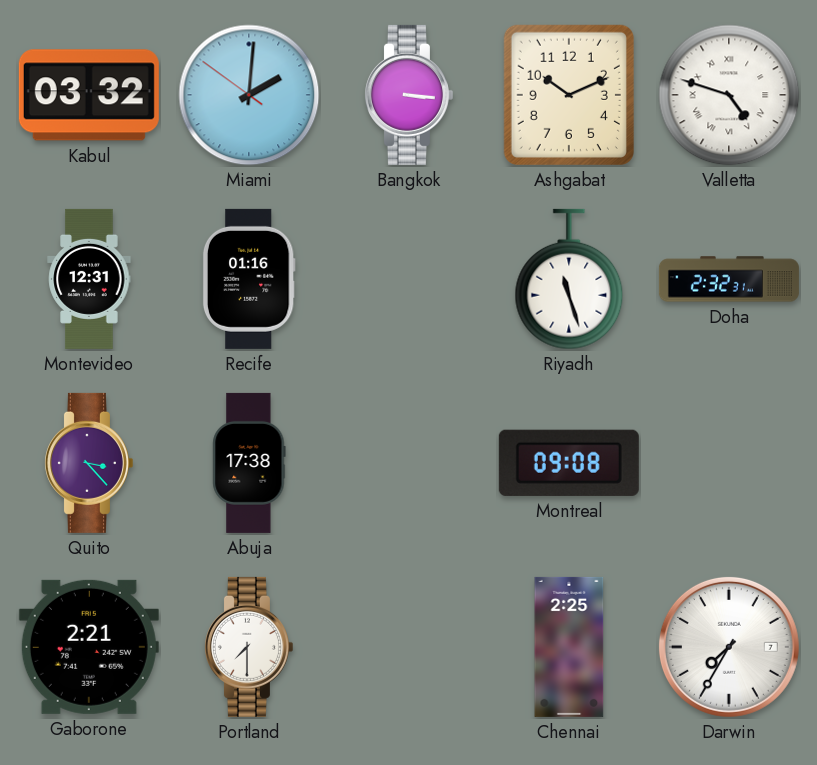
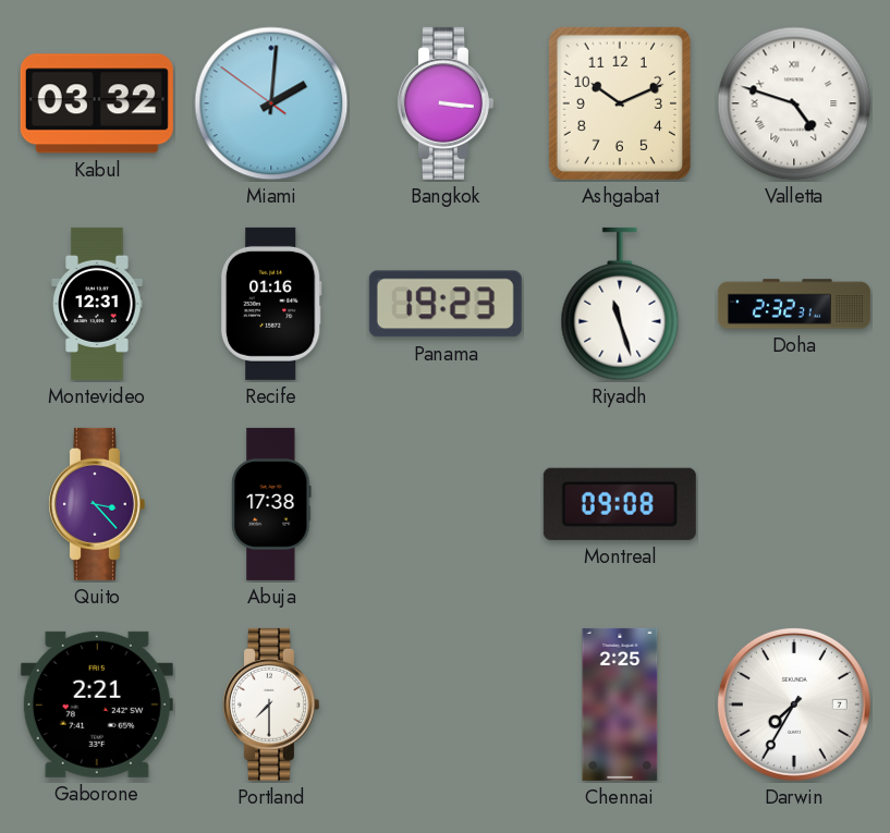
Panama: none -> 19:23
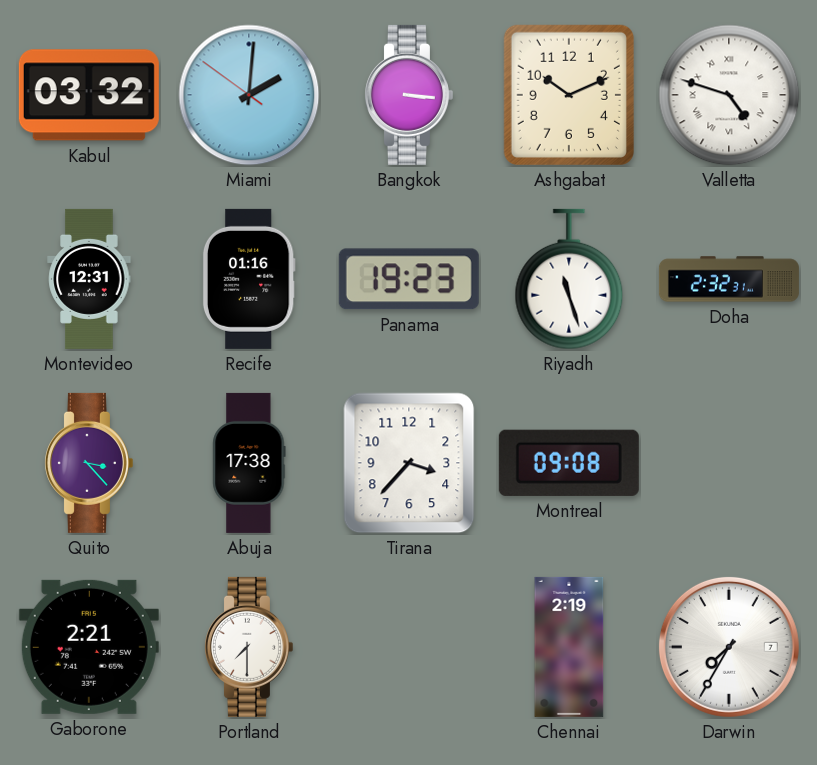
Tirana: none -> 3:37
Chennai: 2:25 -> 2:19
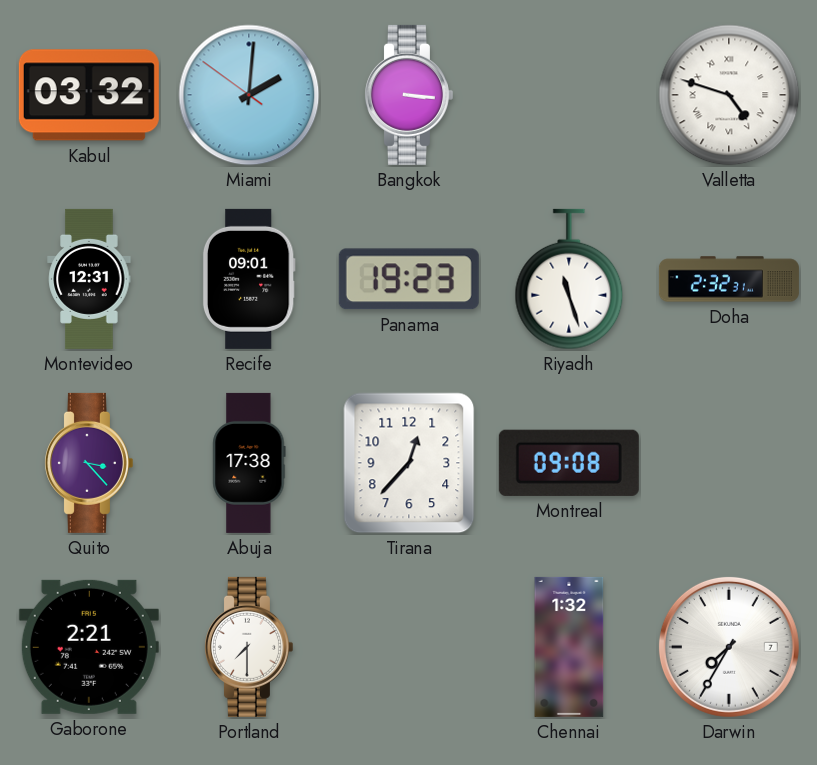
Ashgabat: 10:11 -> none
Recife: 01:16 -> 09:01
Tirana: 3:37 -> 12:37
Chennai: 2:19 -> 1:32
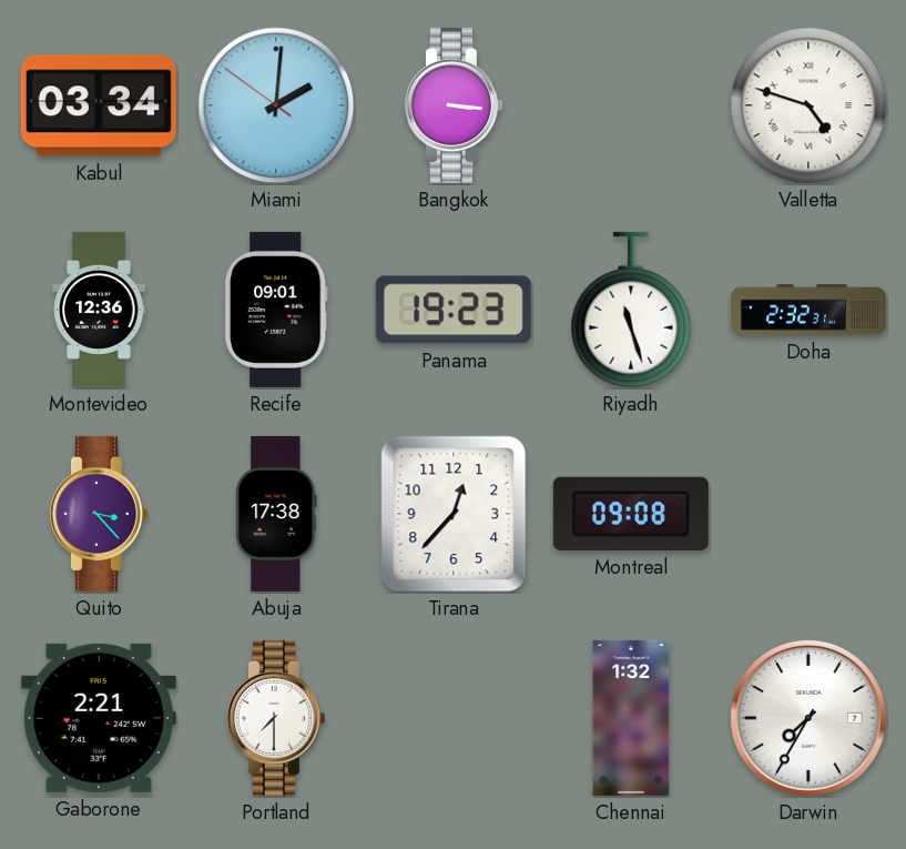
Kabul: 03:32 -> 03:34
Montevideo: 12:31 -> 12:36
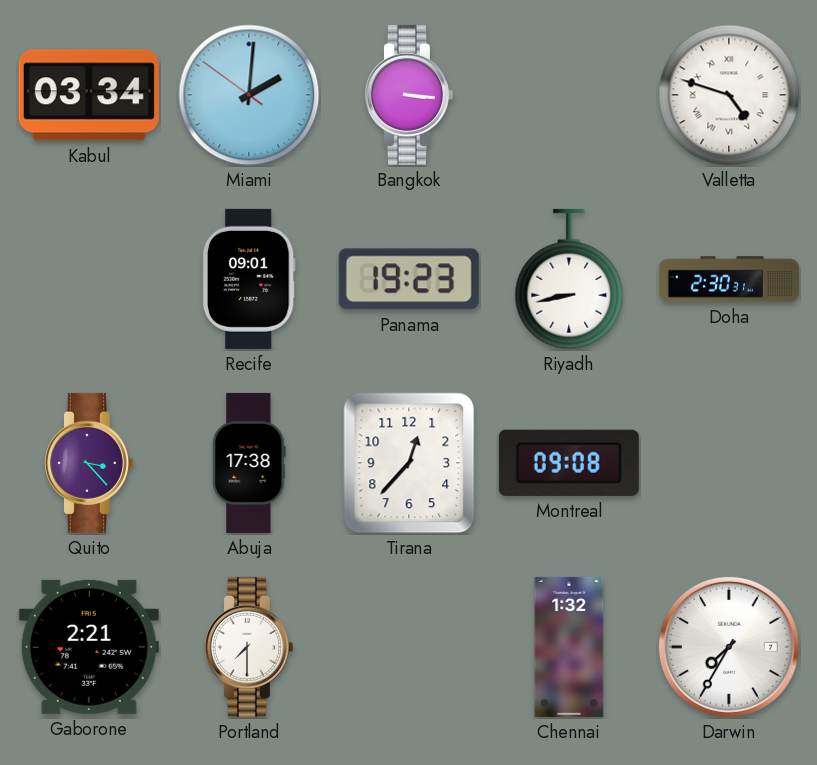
Montevideo: 12:36 -> none
Riyadh: 11:27 -> 8:43
Doha: 2:32 -> 2:30
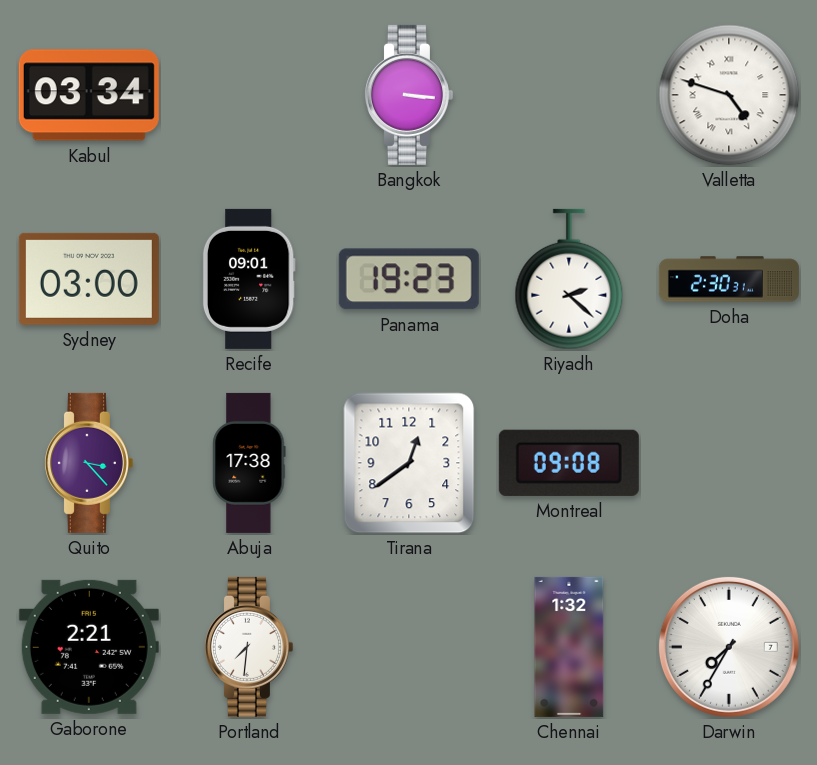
Miami: 2:00 -> none
Sydney: none -> 03:00
Riyadh: 8:43 -> 2:22
Tirana: 12:37 -> 12:39
Portland: 7:30 -> 7:31
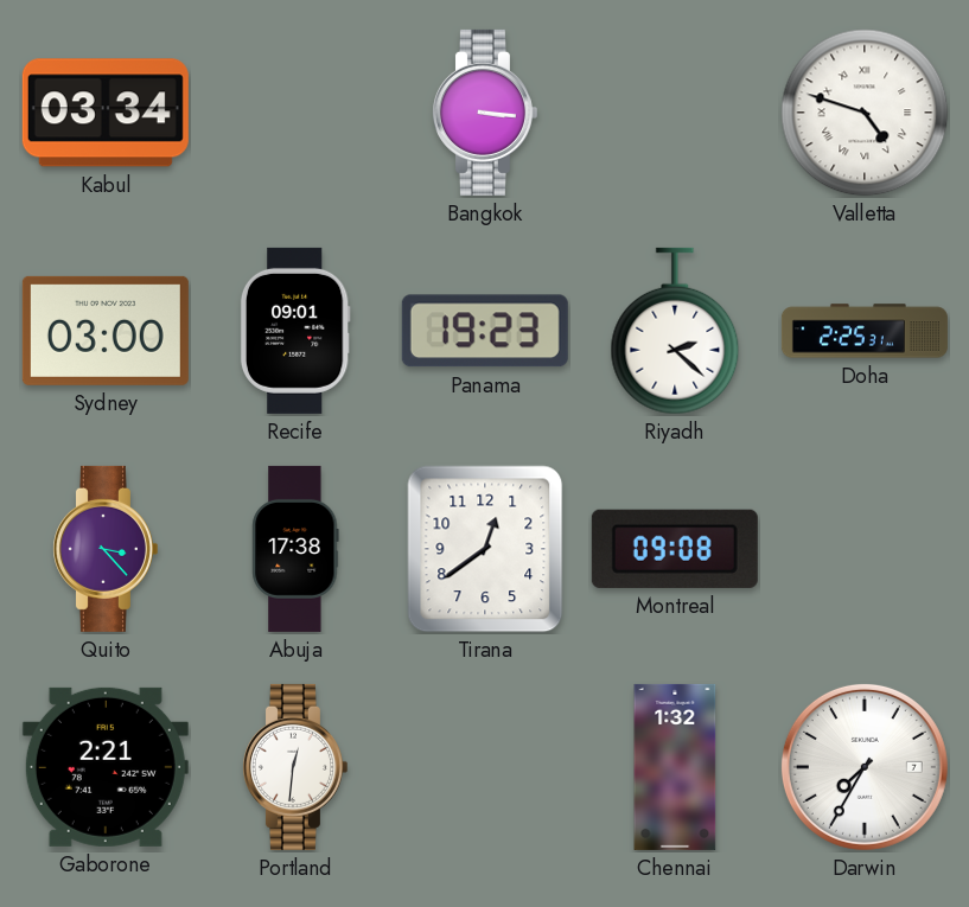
Doha: 2:30 -> 2:25
Portland: 7:31 -> 12:31
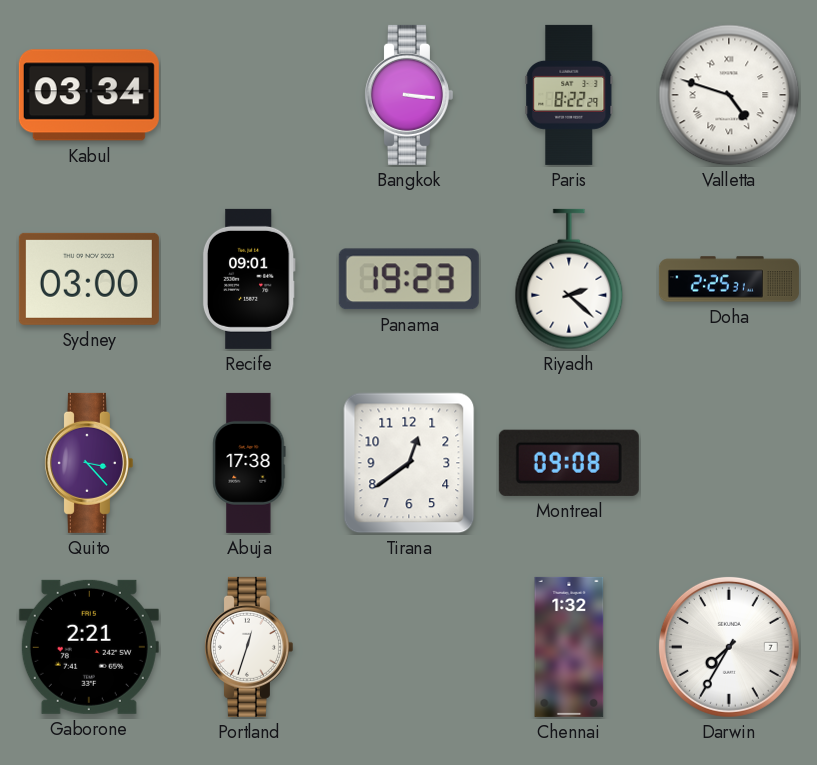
Paris: none -> 8:22
Portland: 12:31 -> 12:33
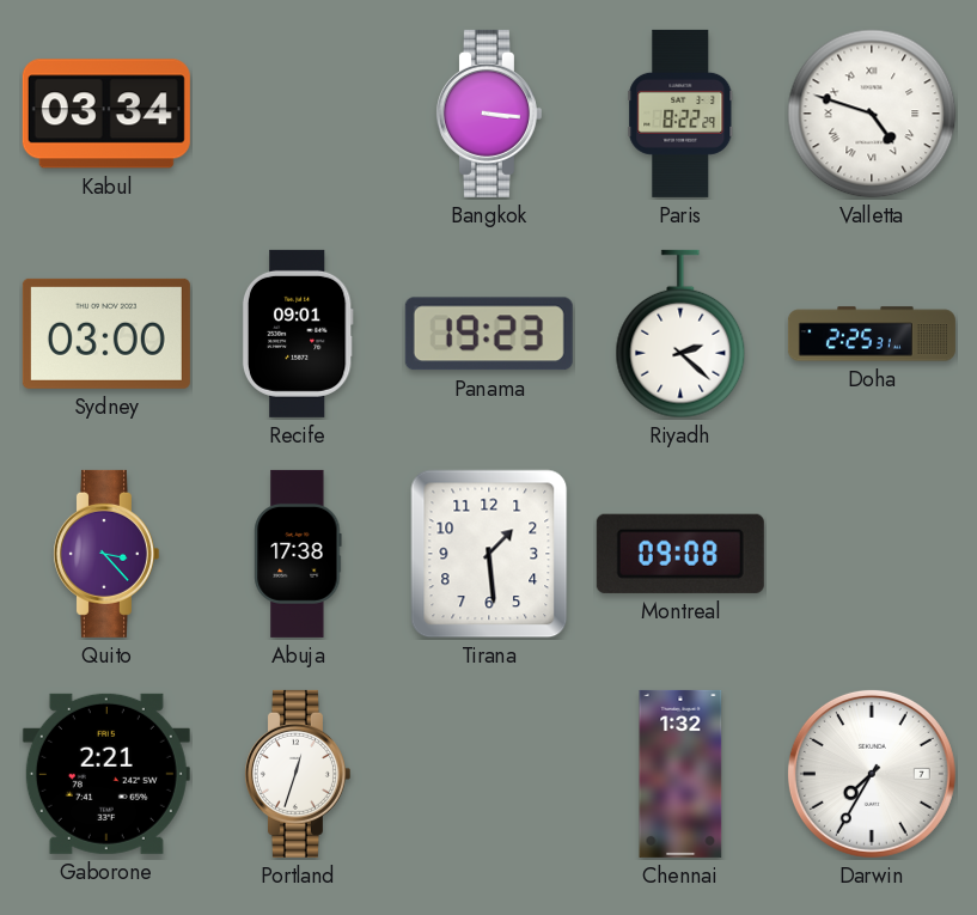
Tirana: 12:39 -> 1:29
